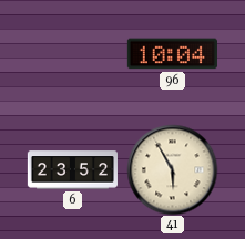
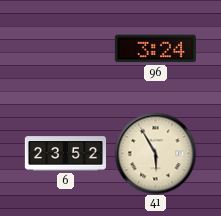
96: 10:04 -> 3:24
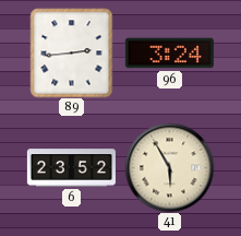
89: none -> 2:44
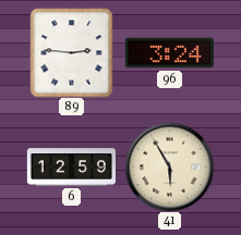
89: 2:44 -> 2:46
6: 23:52 -> 12:59
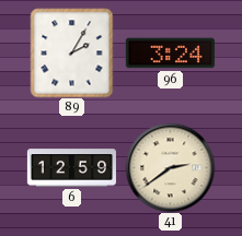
89: 2:46 -> 2:05
41: 5:55 -> 2:39
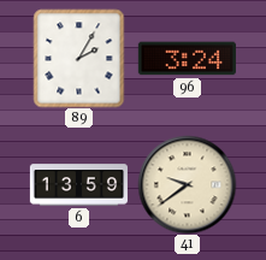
6: 12:59 -> 13:59
41: 2:39 -> 9:39
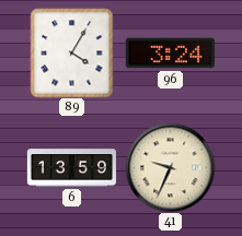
89: 2:05 -> 4:05
41: 9:39 -> 9:34
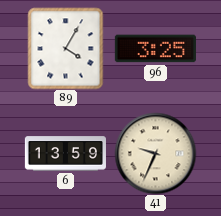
96: 3:24 -> 3:25
